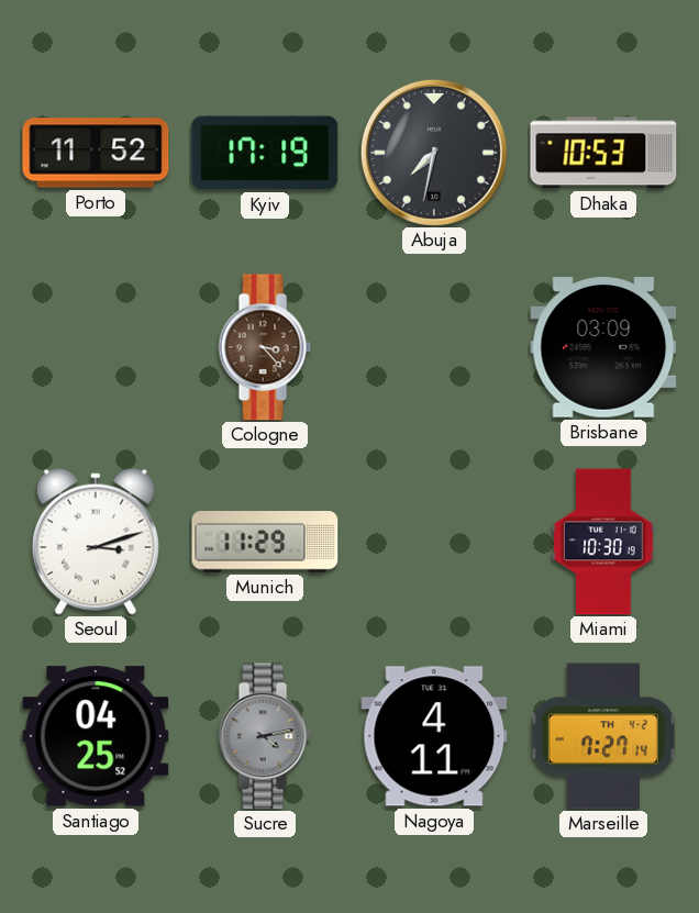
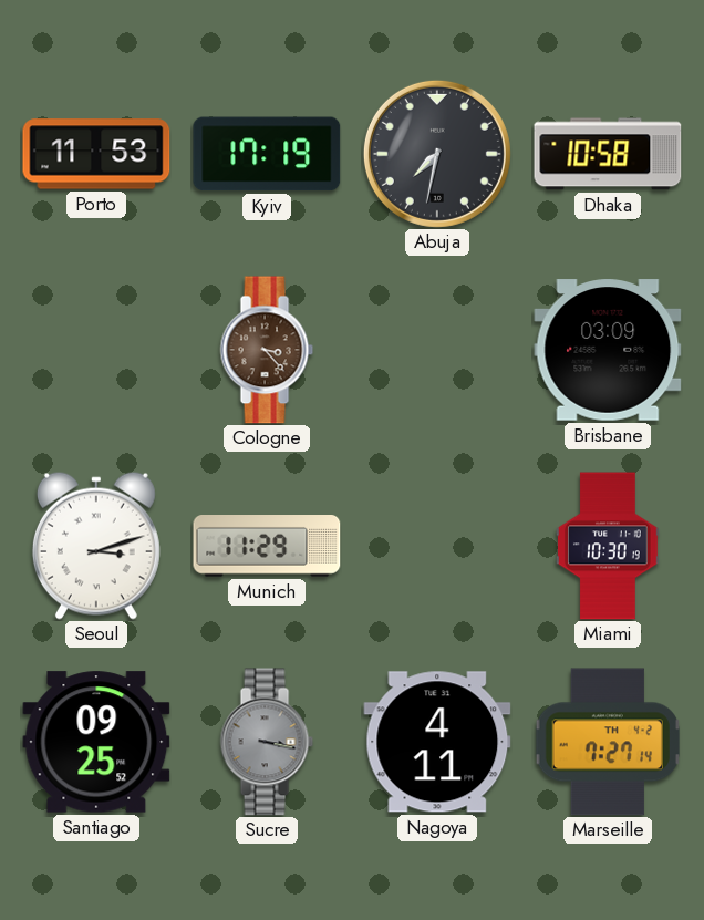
Porto: 11:52 -> 11:53
Dhaka: 10:53 -> 10:58
Santiago: 04:25 -> 09:25
Sucre: 4:13 -> 3:17
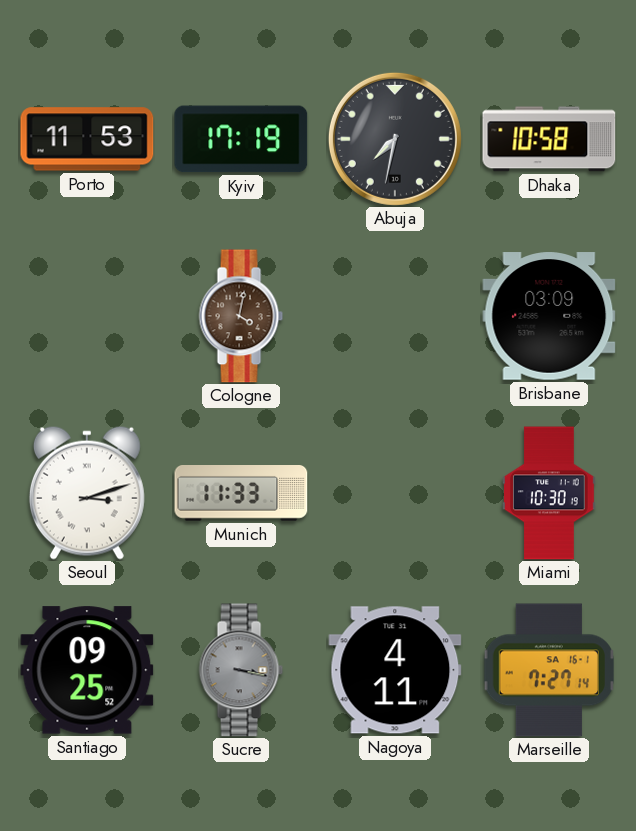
Cologne: 3:23 -> 4:02
Munich: 11:29 -> 11:33
Marseille date: TH 4-2 -> SA 16-1
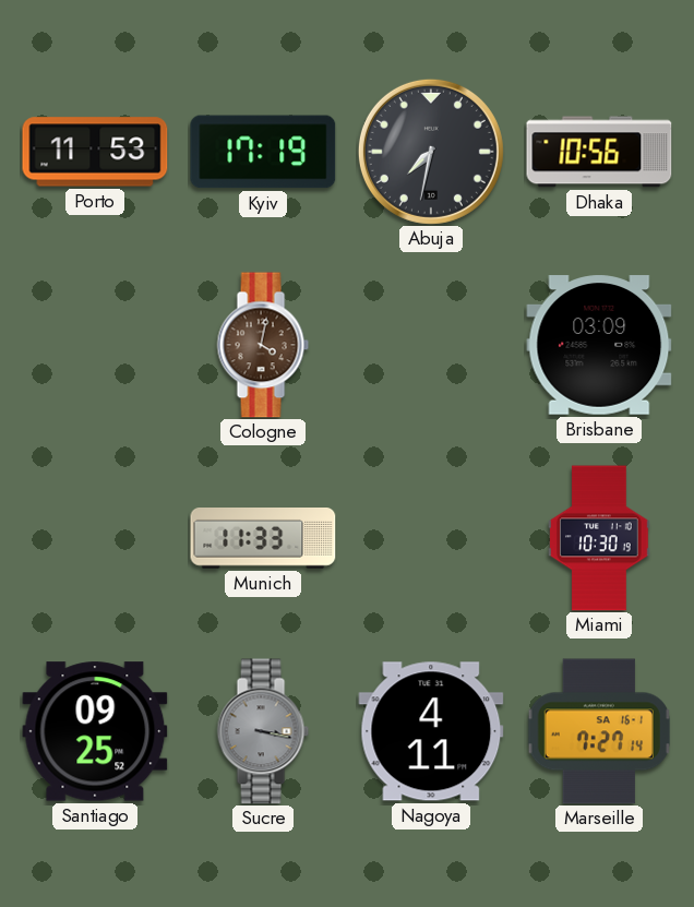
Dhaka: 10:58 -> 10:56
Seoul: 3:12 -> none
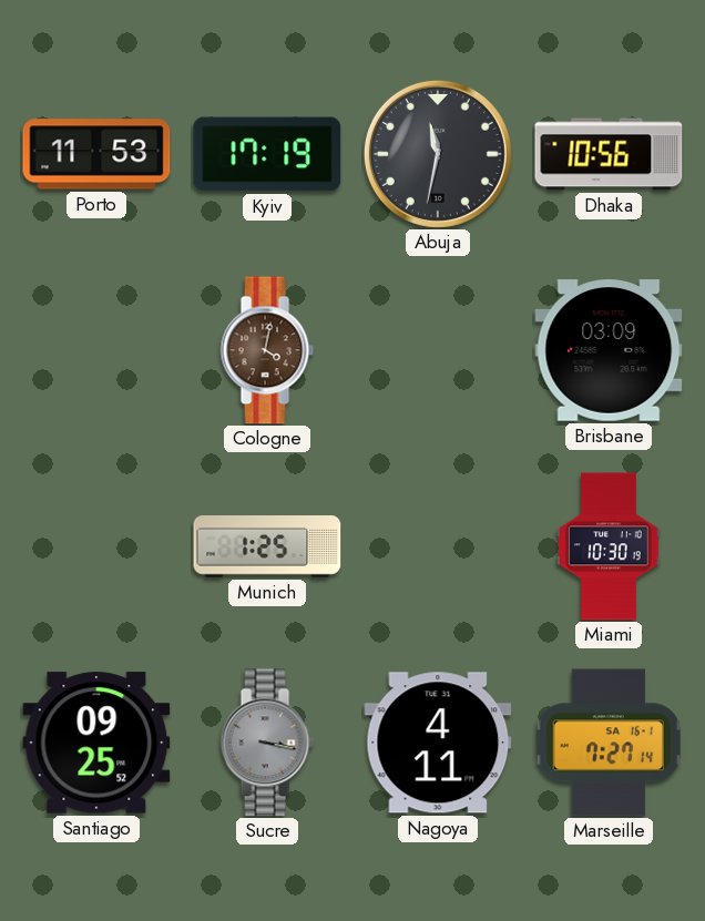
Abuja: 7:32 -> 11:32
Munich: 11:33 -> 1:25
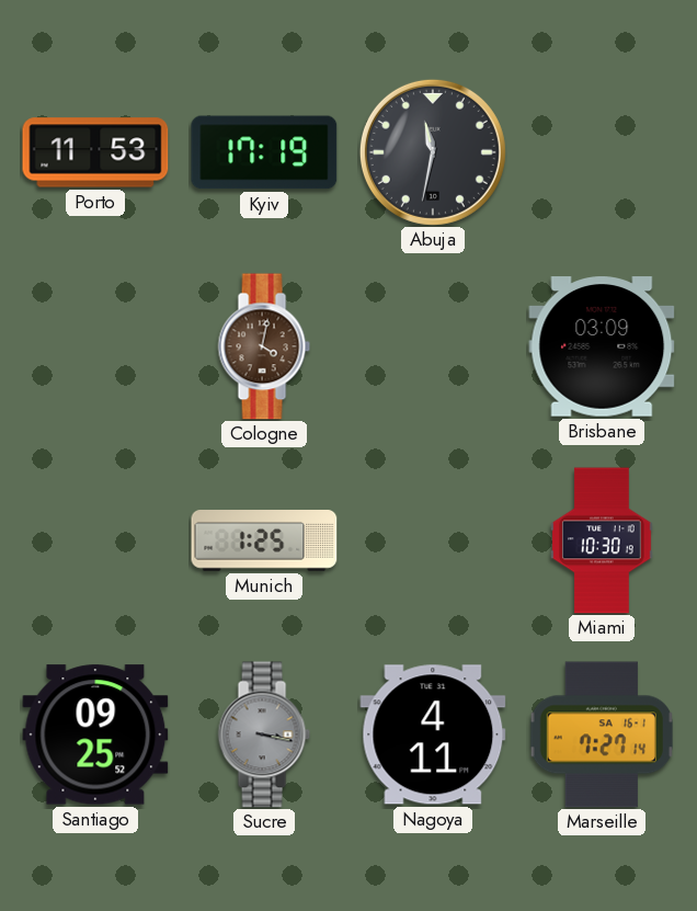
Dhaka: 10:56 -> none
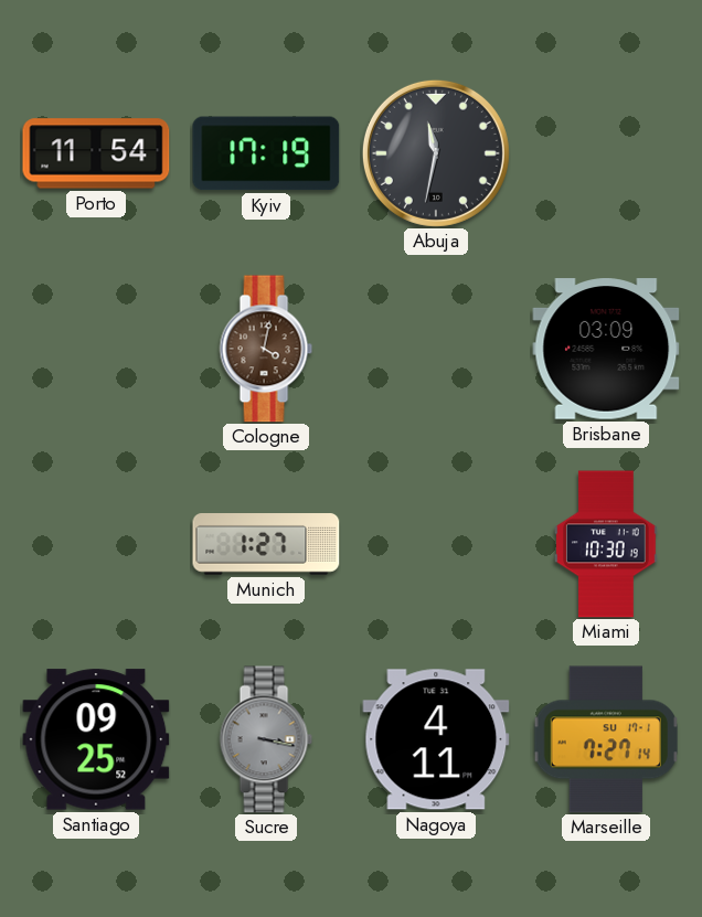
Porto: 11:53 -> 11:54
Munich: 1:25 -> 1:27
Marseille date: SA 16-1 -> SU 17-1
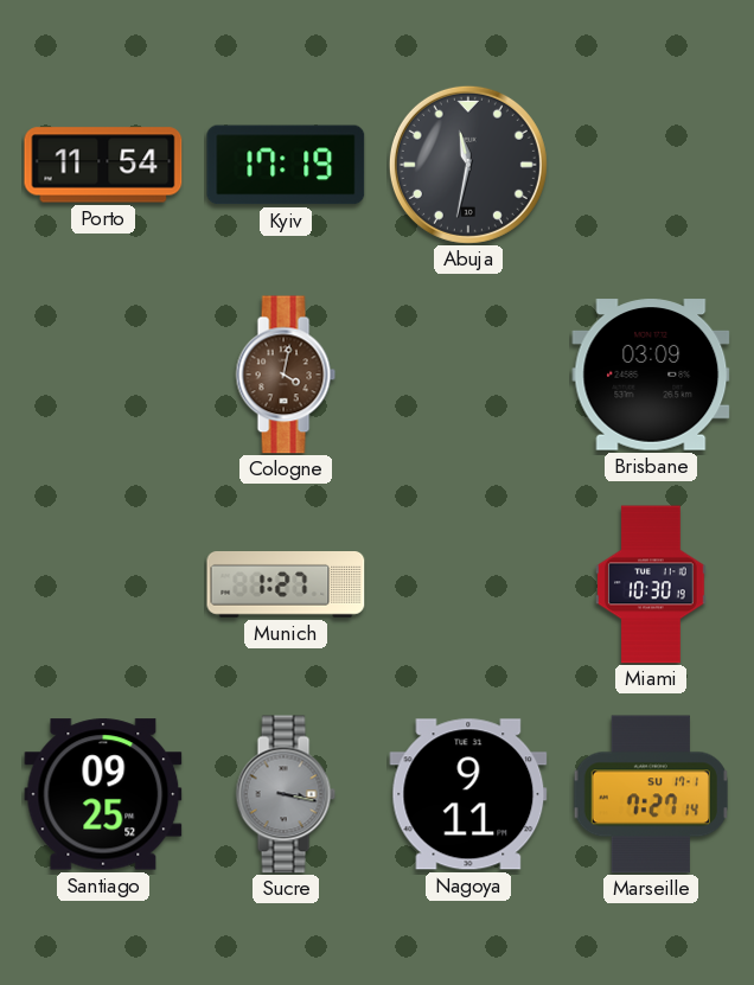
Nagoya: 4:11 -> 9:11
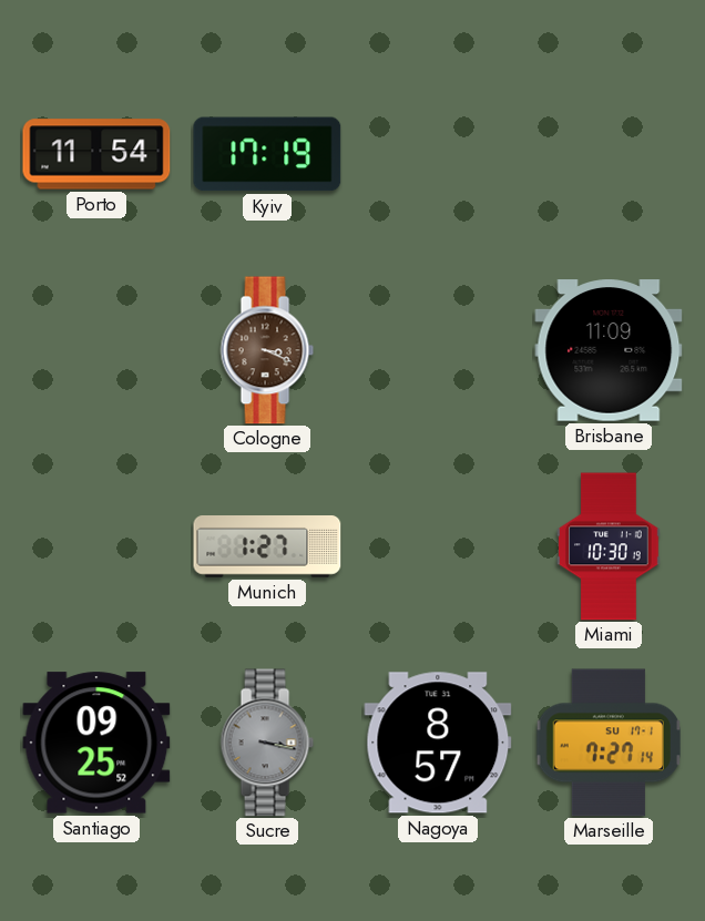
Abuja: 11:32 -> none
Cologne: 4:02 -> 3:19
Brisbane: 03:09 -> 11:09
Nagoya: 9:11 -> 8:57
